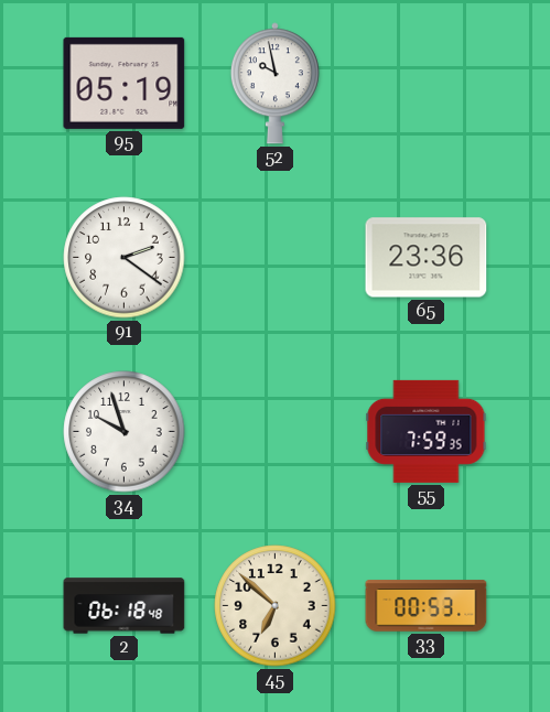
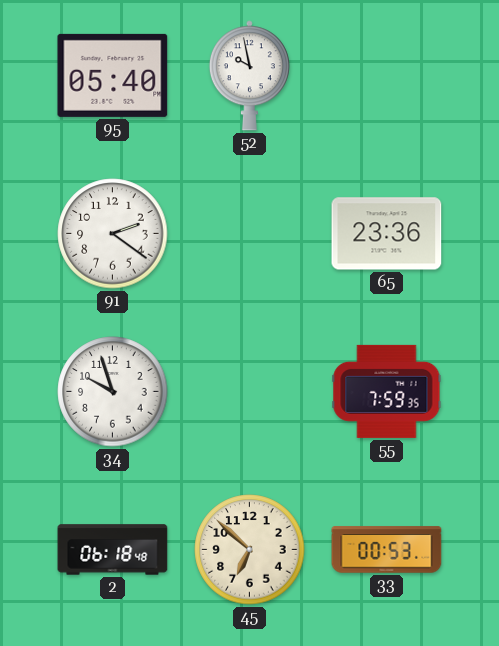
95: 05:19 -> 05:40
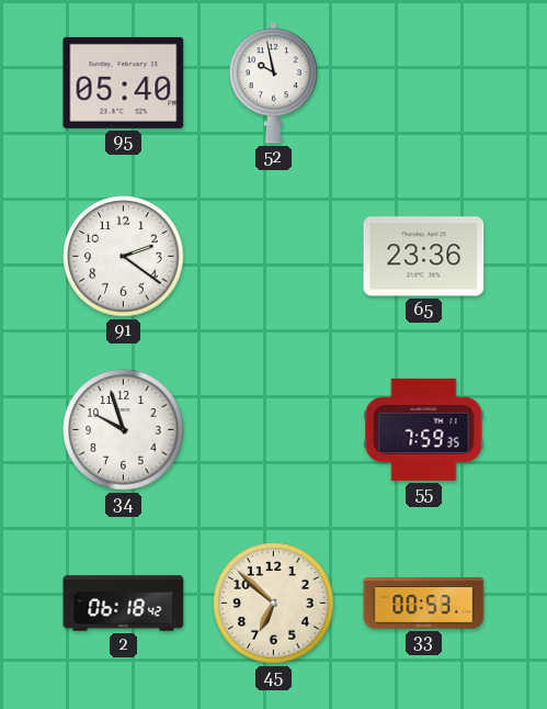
2: 06:18:48 -> 06:18:42
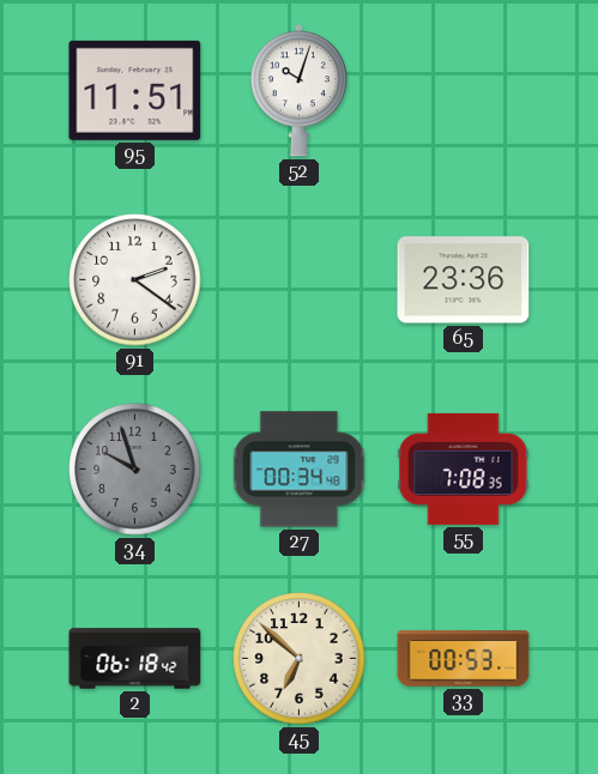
95: 05:40 -> 11:51
52: 9:58 -> 10:03
34 dial: white -> grey
27: none -> 00:34
55: 7:59 -> 7:08
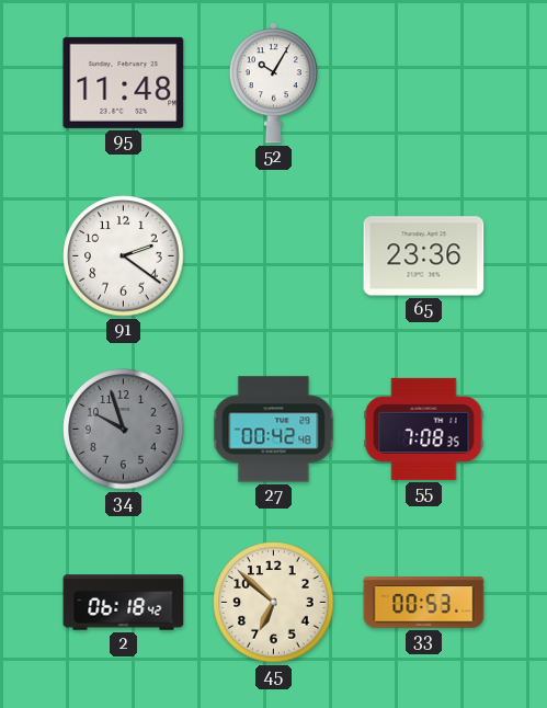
95: 11:51 -> 11:48
52: 10:03 -> 10:05
27: 00:34 -> 00:42
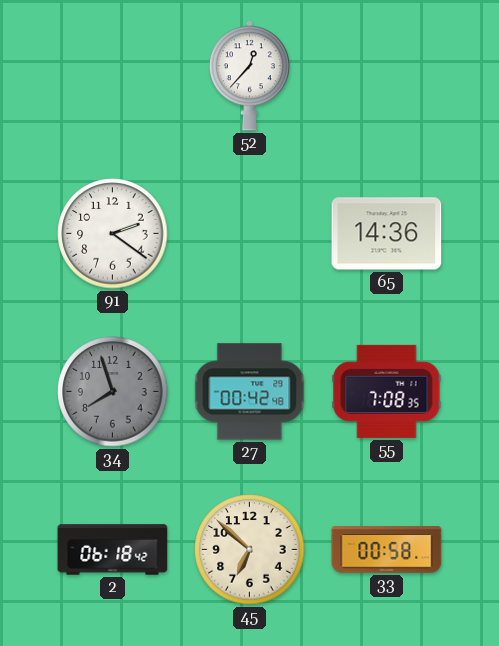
95: 11:48 -> none
52: 10:05 -> 12:37
65: 23:36 -> 14:36
34: 9:57 -> 7:57
33: 00:53 -> 00:58
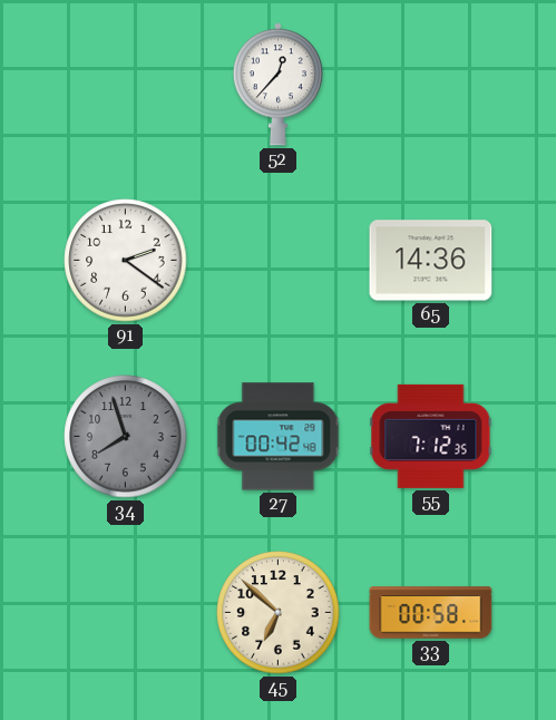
55: 7:08 -> 7:12
2: 06:18 -> none
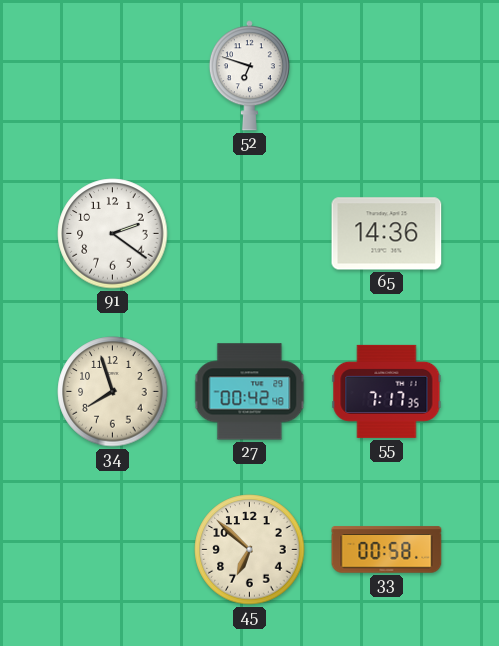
52: 12:37 -> 6:48
34 dial: grey -> cream
55: 7:12 -> 7:17
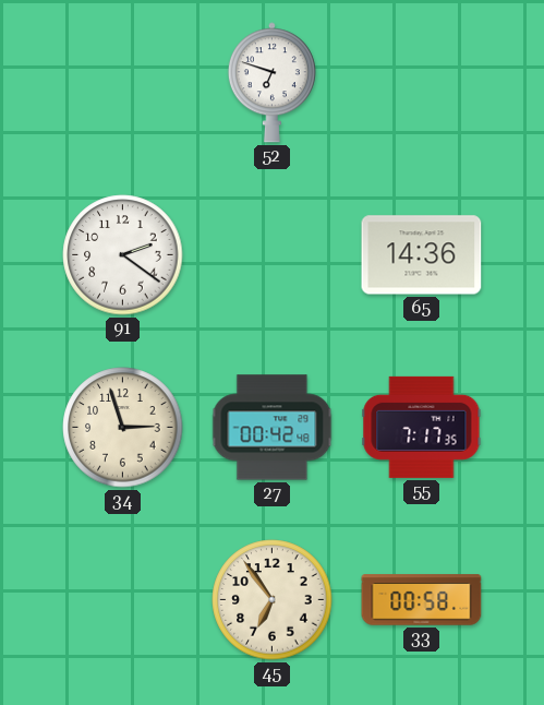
34: 7:57 -> 2:57
45: 6:52 -> 6:54
